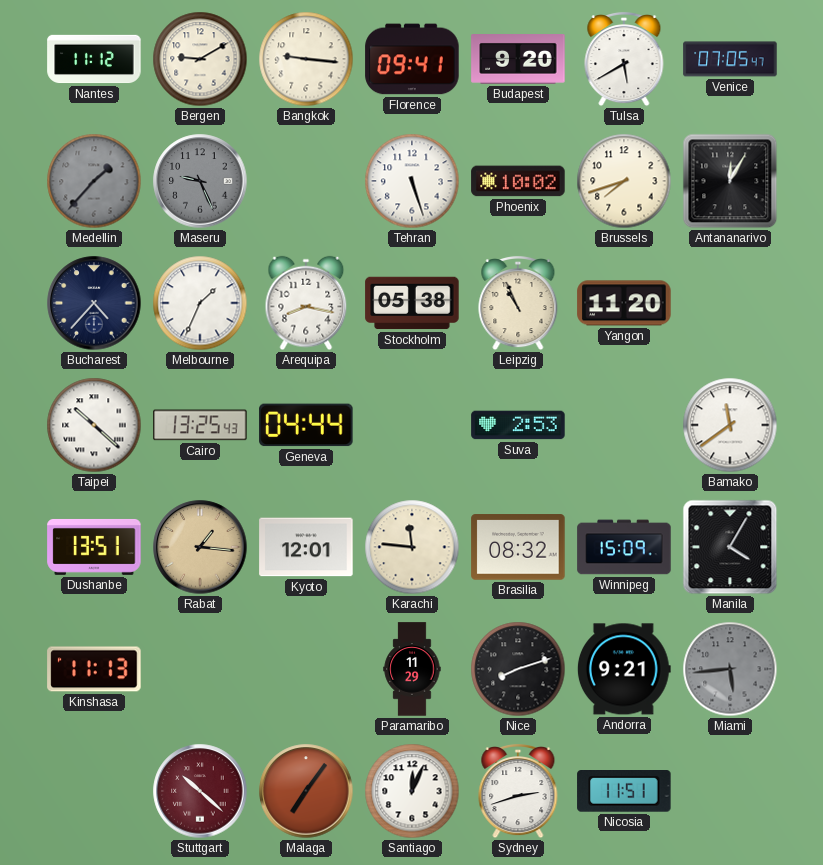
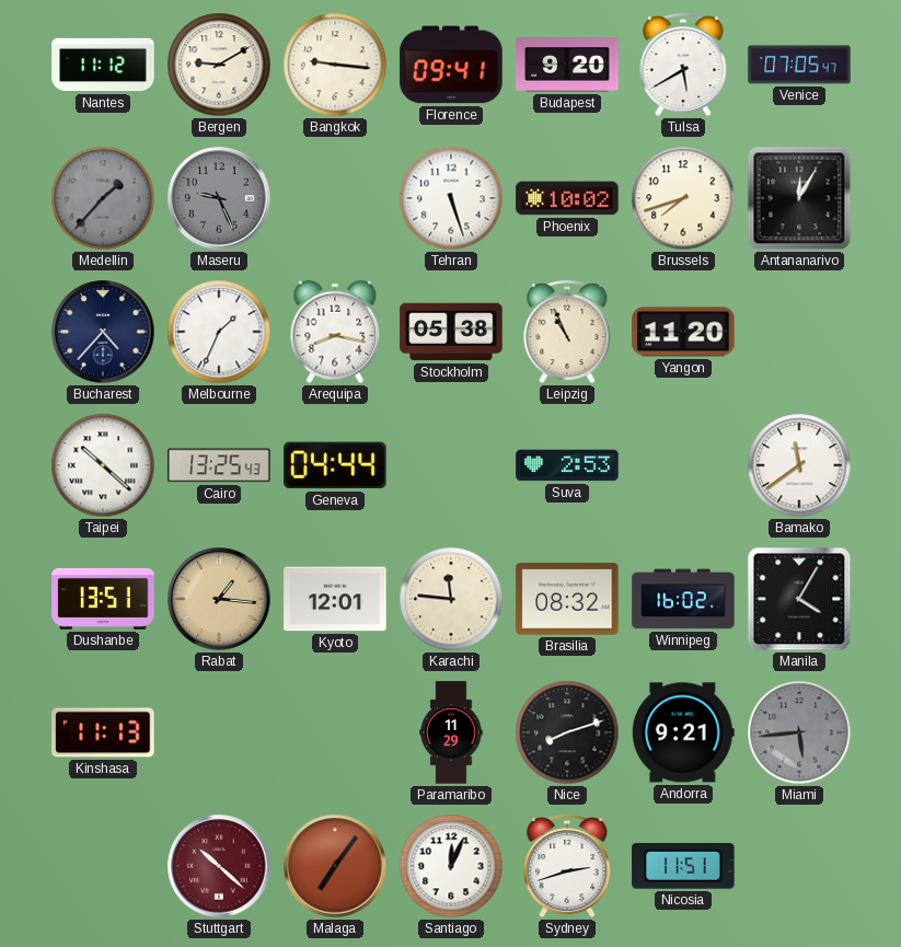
Winnipeg: 15:09 -> 16:02
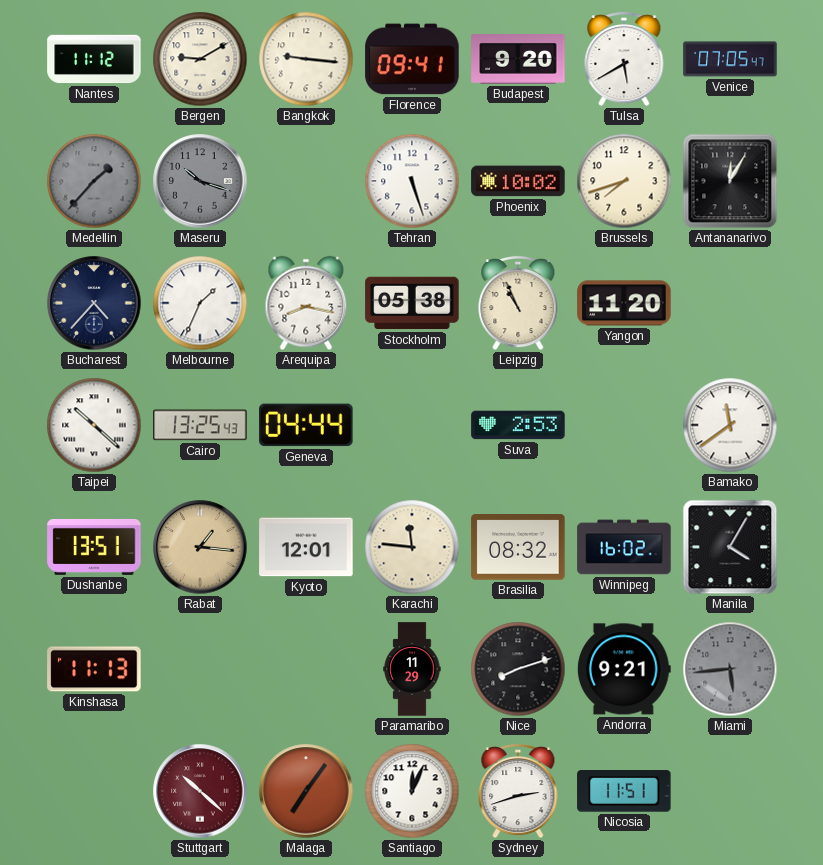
Maseru: 9:26 -> 10:18
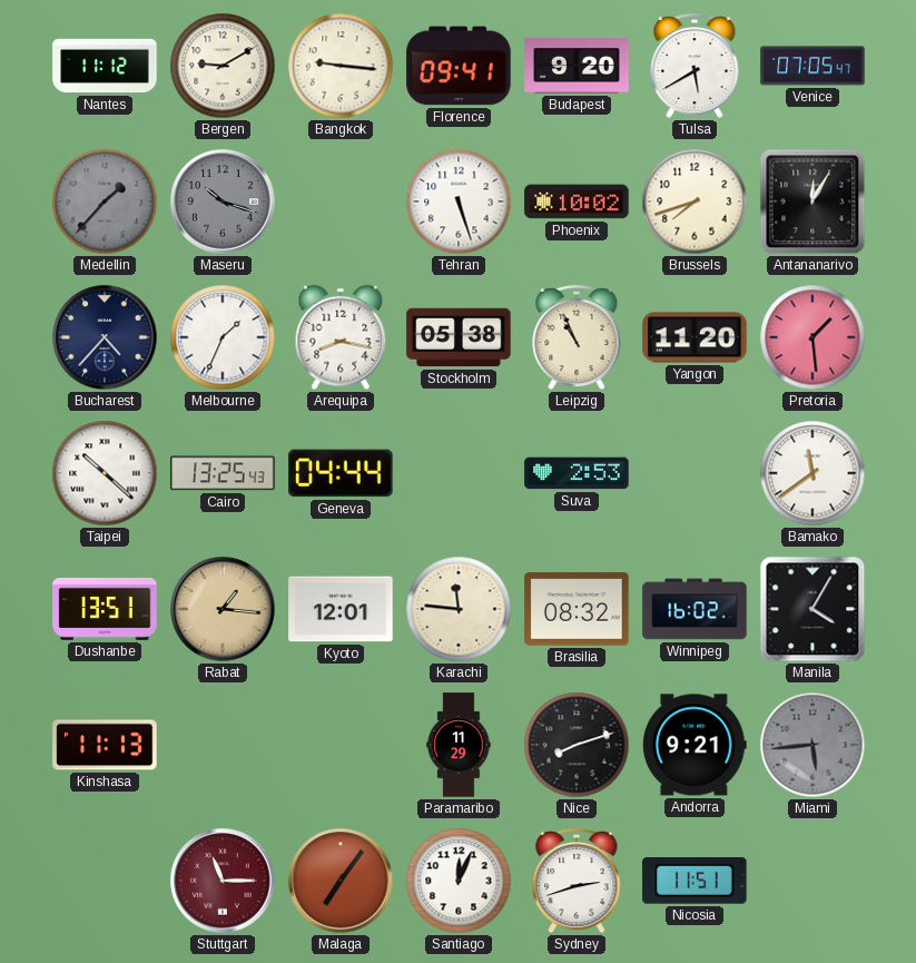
Pretoria: none -> 1:29
Stuttgart: 10:22 -> 11:15
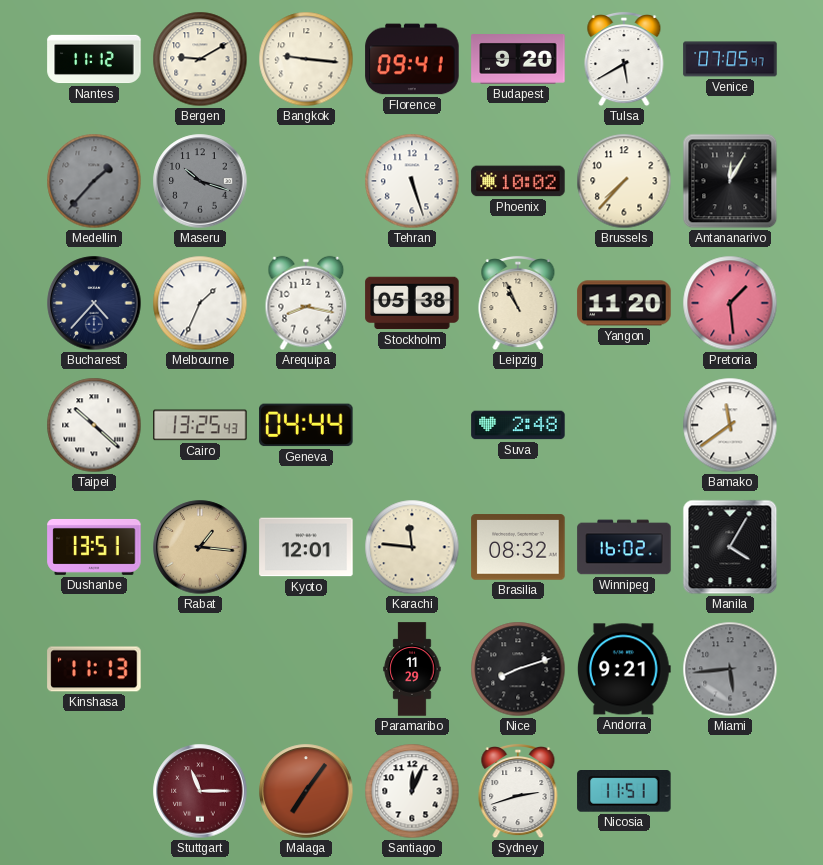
Brussels: 7:42 -> 7:37
Suva: 2:53 -> 2:48
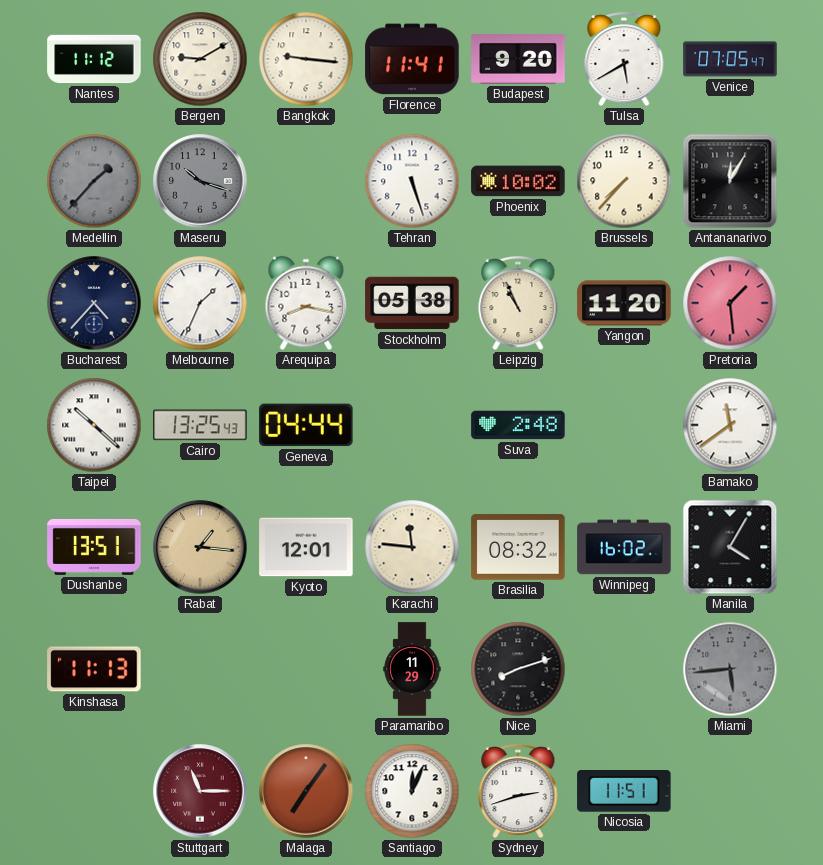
Florence: 09:41 -> 11:41
Andorra: 9:21 -> none
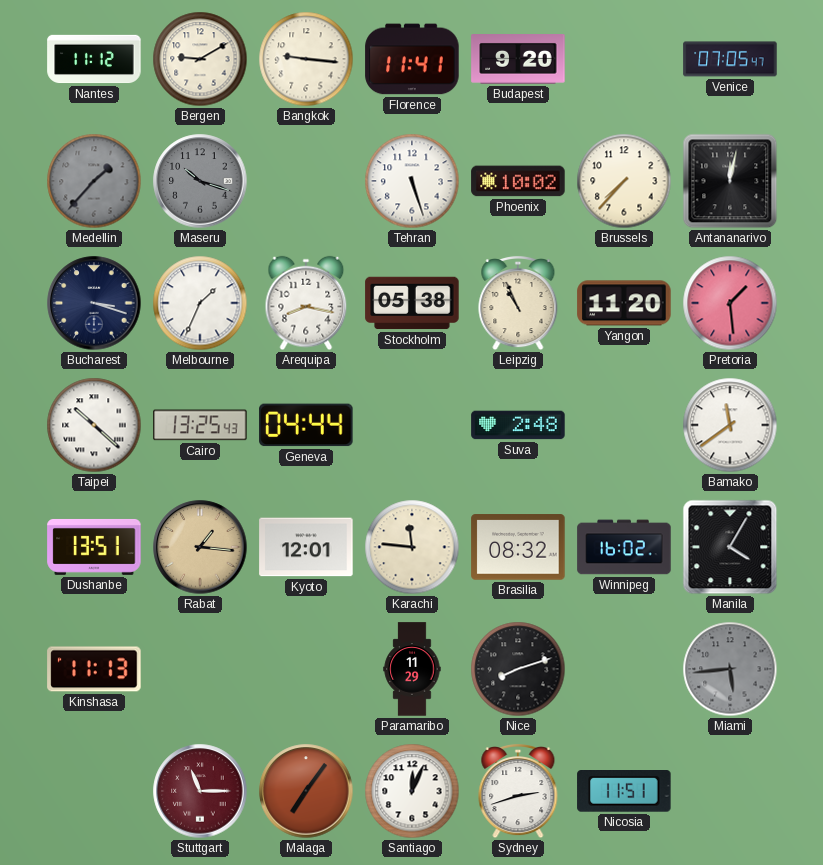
Tulsa: 5:40 -> none
Antananarivo: 12:05 -> 12:02
Bucharest: 4:37 -> 3:18
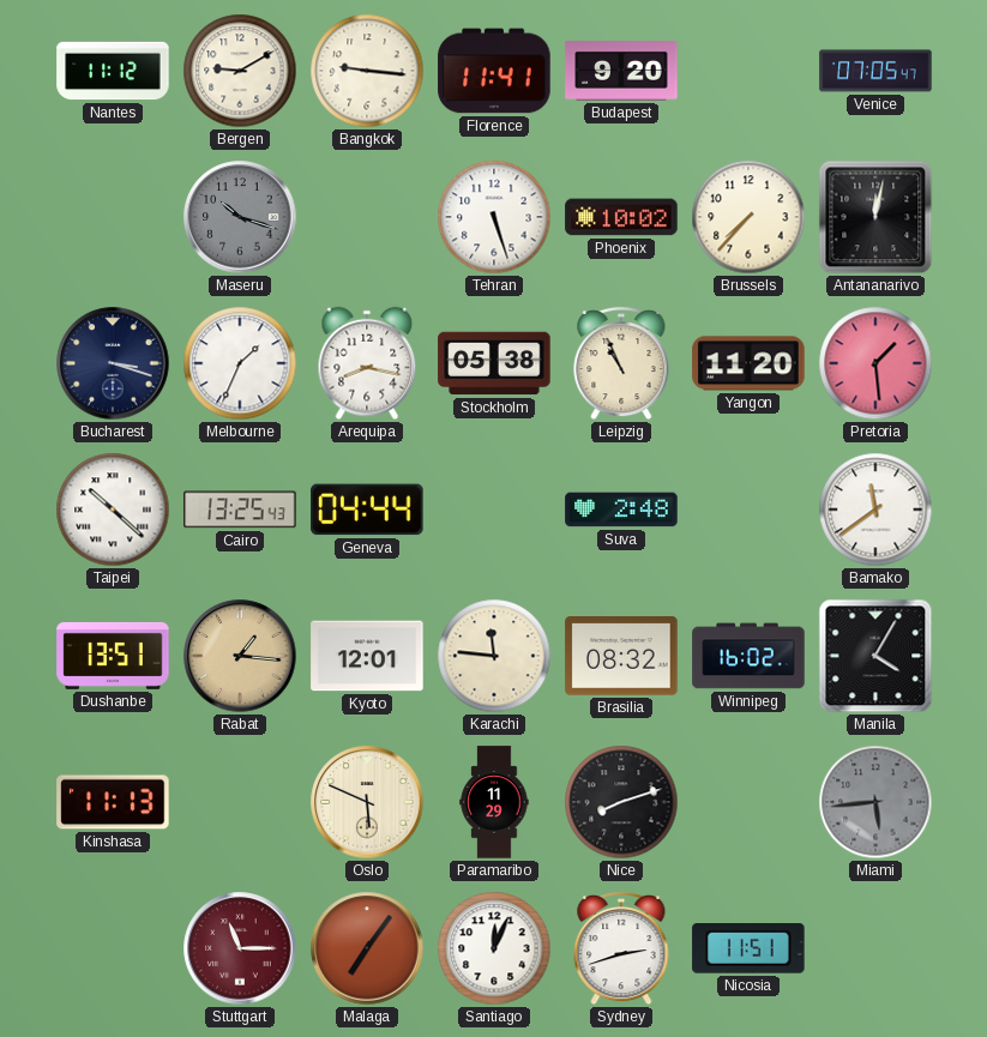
Medellin: 1:37 -> none
Oslo: none -> 5:49
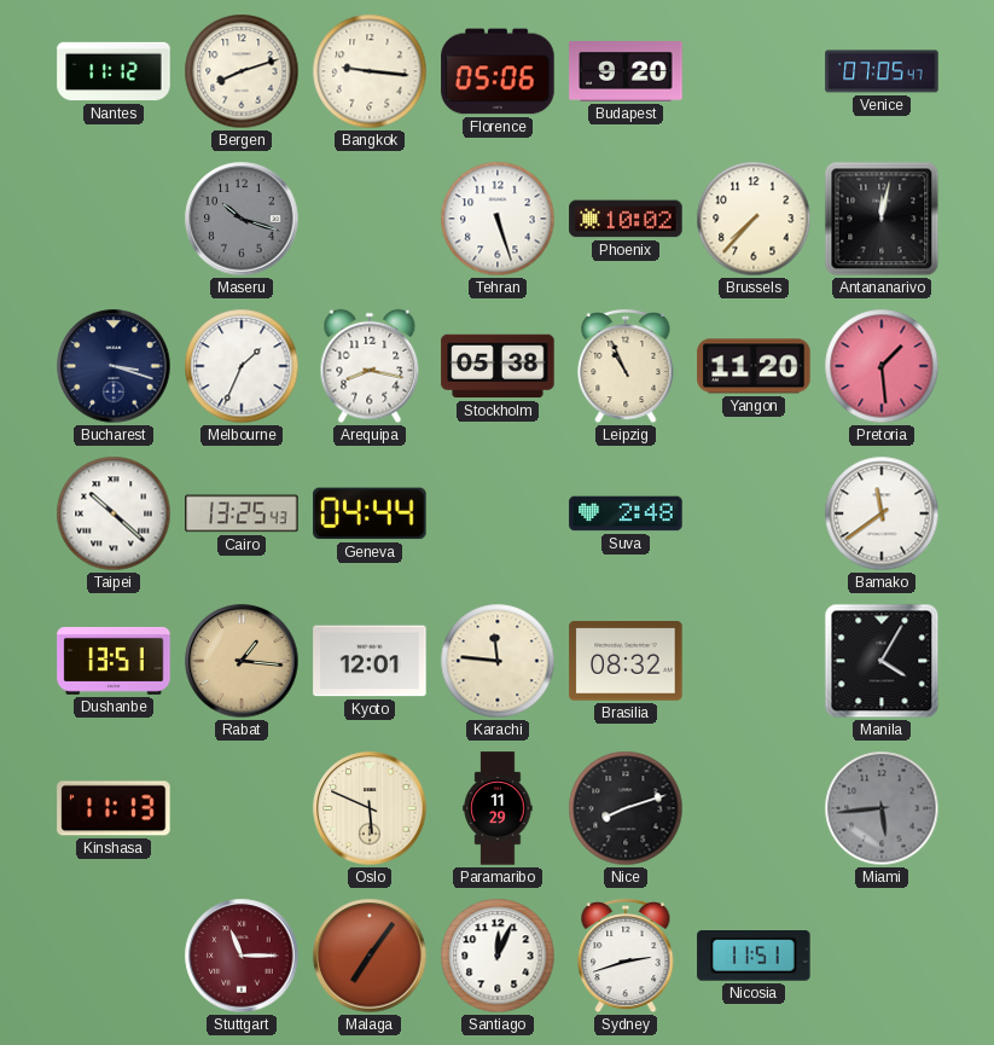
Bergen: 9:10 -> 8:12
Florence: 11:41 -> 05:06
Winnipeg: 16:02 -> none
